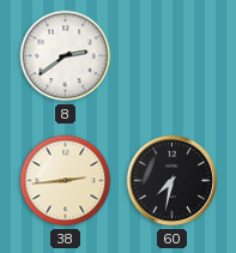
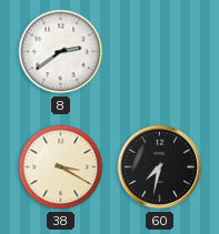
38: 2:44 -> 3:20
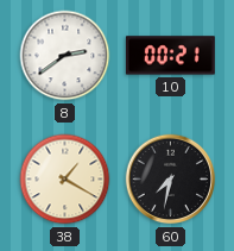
10: none -> 00:21
38: 3:20 -> 1:20
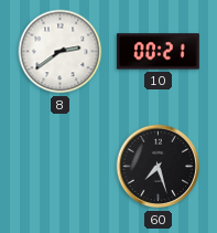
38: 1:20 -> none
60: 7:32 -> 7:27
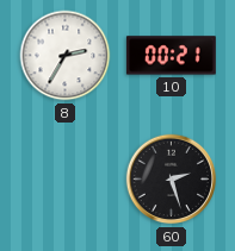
8: 2:39 -> 2:35
60: 7:27 -> 2:27
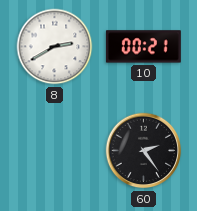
8: 2:35 -> 2:40
60: 2:27 -> 2:24
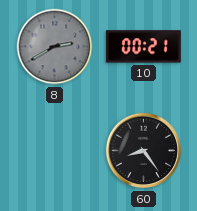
8 dial: white -> grey
60: 2:24 -> 8:24
